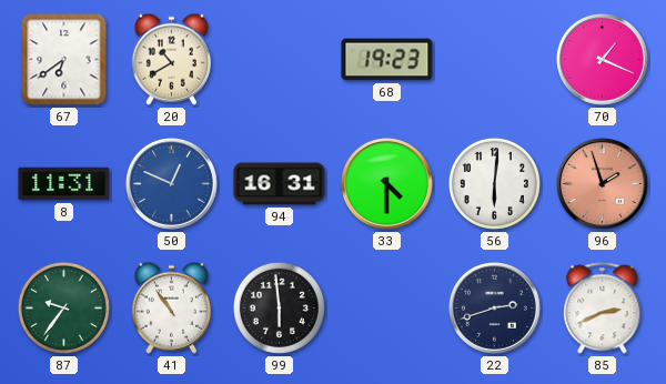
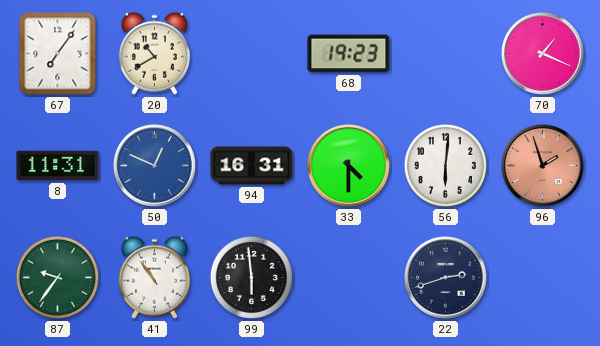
67: 6:39 -> 7:06
85: 2:41 -> none
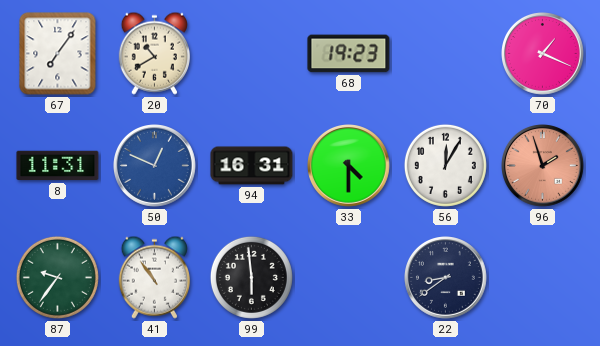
56: 6:01 -> 12:05
22: 2:42 -> 8:39
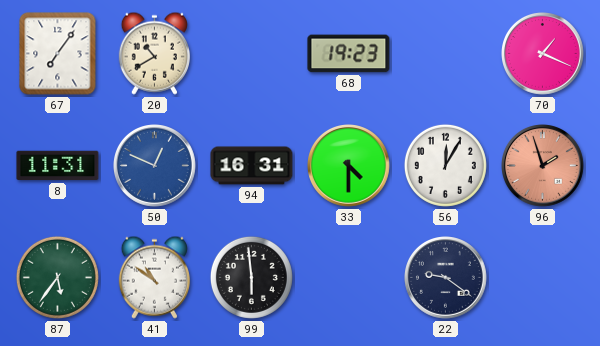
87: 9:36 -> 5:36
41: 10:54 -> 10:51
22: 8:39 -> 9:21
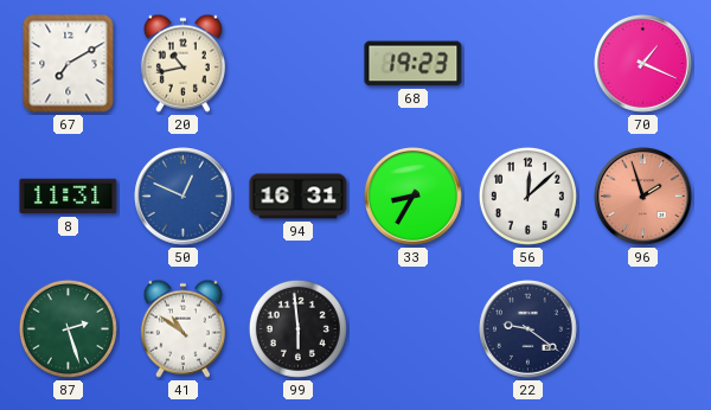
67: 7:06 -> 7:10
20: 10:40 -> 10:43
33: 4:30 -> 8:35
56: 12:05 -> 12:08
87: 5:36 -> 2:27
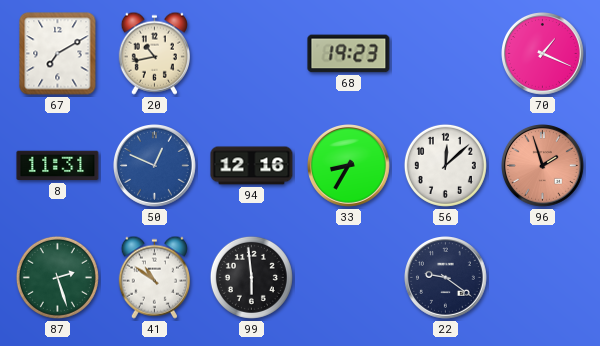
94: 16:31 -> 12:16
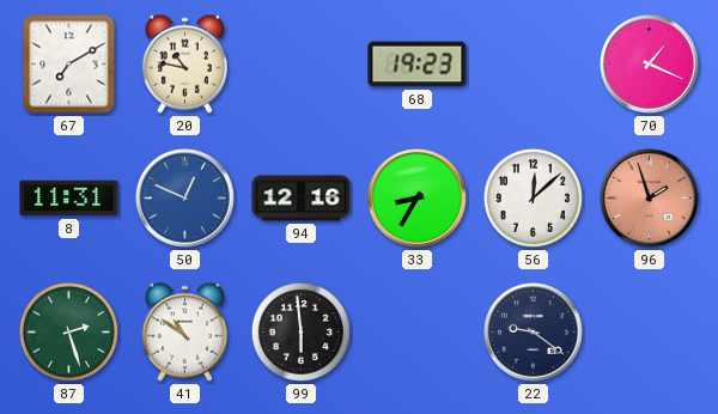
20: 10:43 -> 10:47
